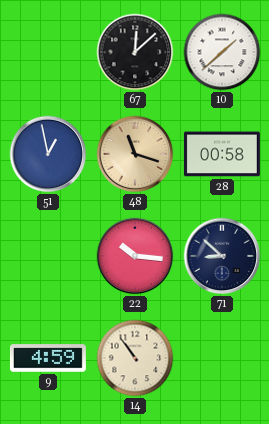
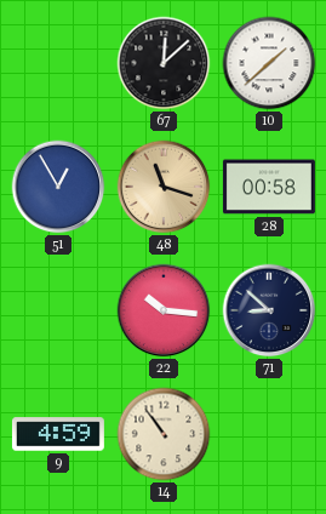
51: 12:58 -> 12:55
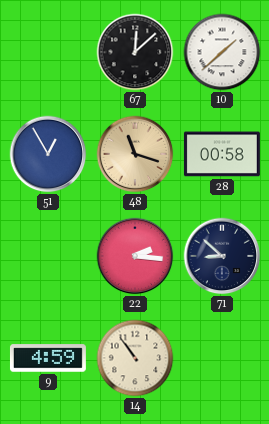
22: 10:16 -> 2:16
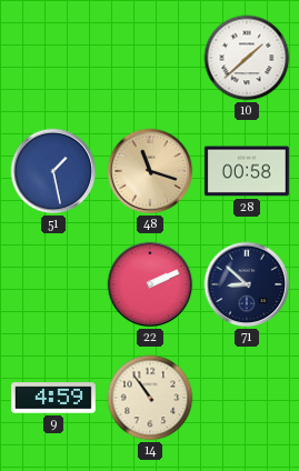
67: 12:08 -> none
51: 12:55 -> 1:28
22: 2:16 -> 2:11
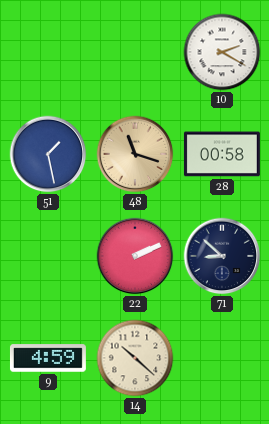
10: 1:38 -> 2:20
14: 10:54 -> 10:22
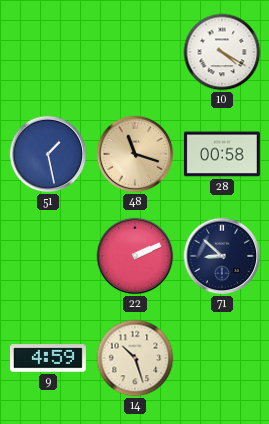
10: 2:20 -> 4:20
14: 10:22 -> 10:27
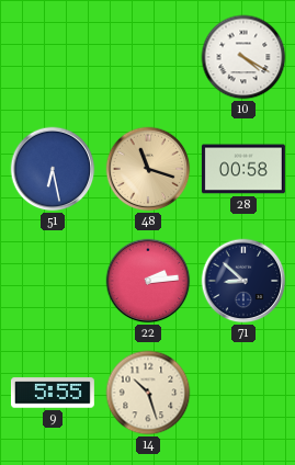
51: 1:28 -> 6:28
22: 2:11 -> 2:14
9: 4:59 -> 5:55
